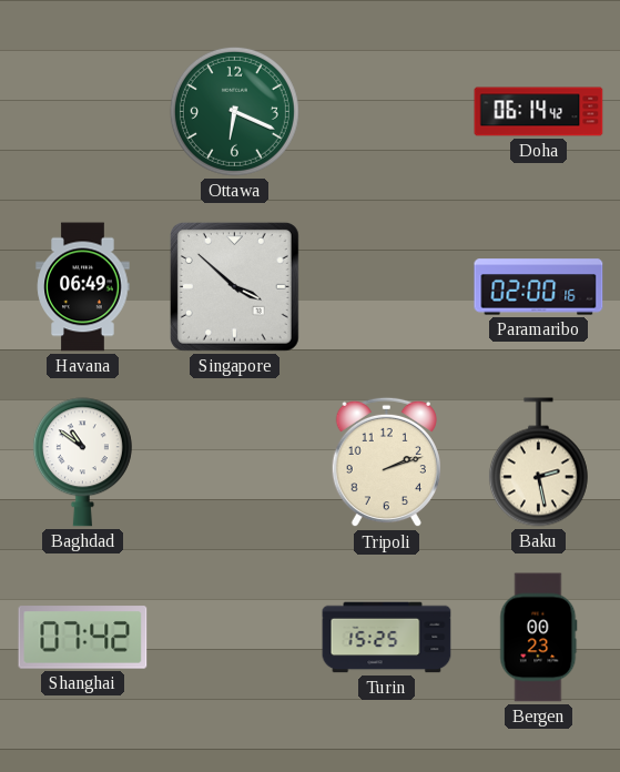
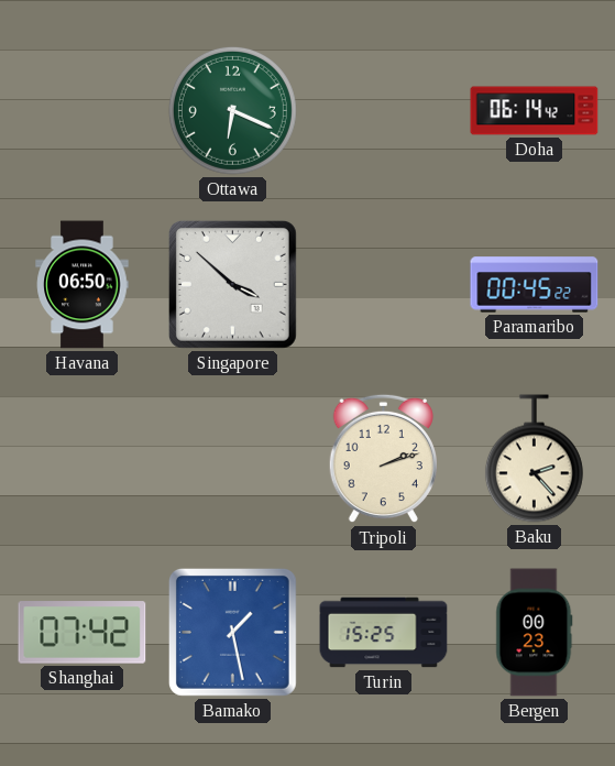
Havana: 06:49 -> 06:50
Paramaribo: 02:00 -> 00:45
Baghdad: 10:51 -> none
Baku: 2:28 -> 2:23
Bamako: none -> 1:28
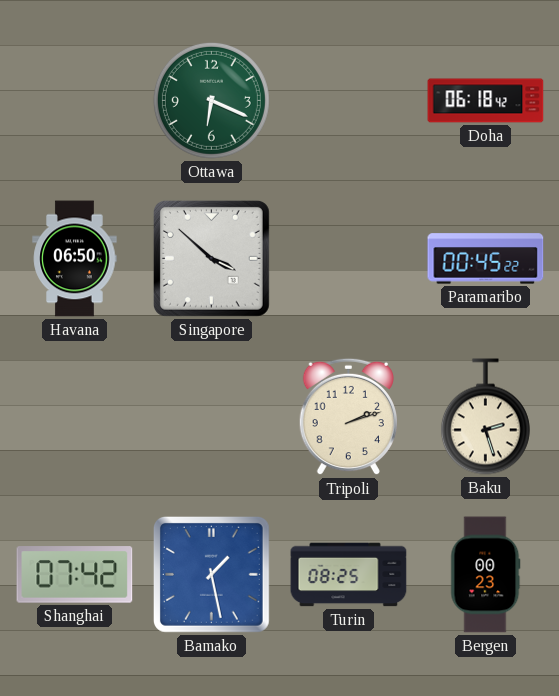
Doha: 06:14 -> 06:18
Baku: 2:23 -> 2:27
Turin: 15:25 -> 08:25
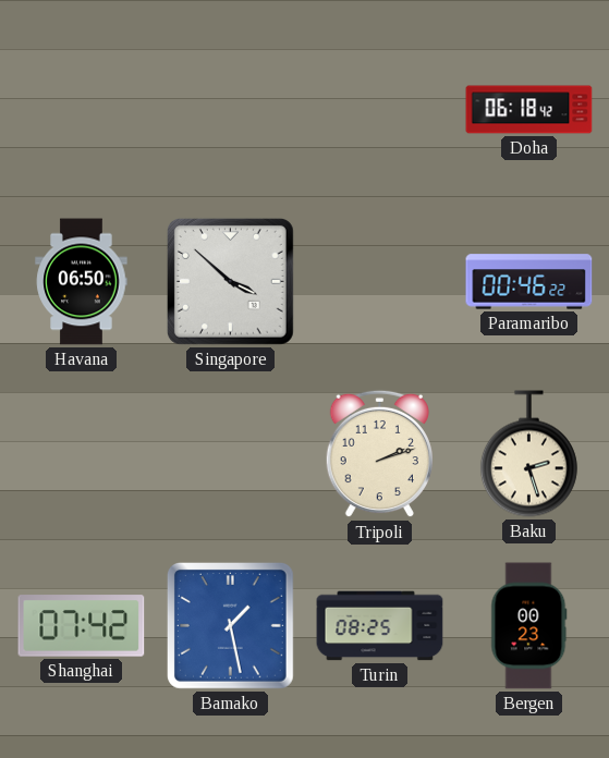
Ottawa: 6:19 -> none
Paramaribo: 00:45 -> 00:46
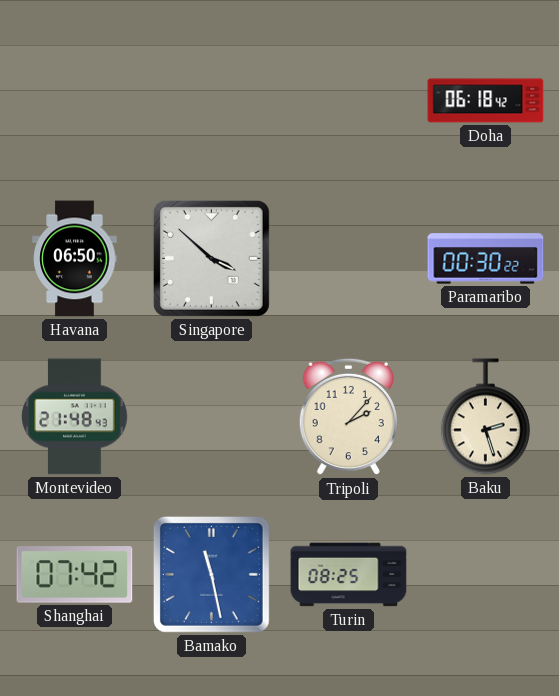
Paramaribo: 00:46 -> 00:30
Montevideo: none -> 21:48
Tripoli: 2:12 -> 2:07
Bamako: 1:28 -> 11:28
Bergen: 00:23 -> none
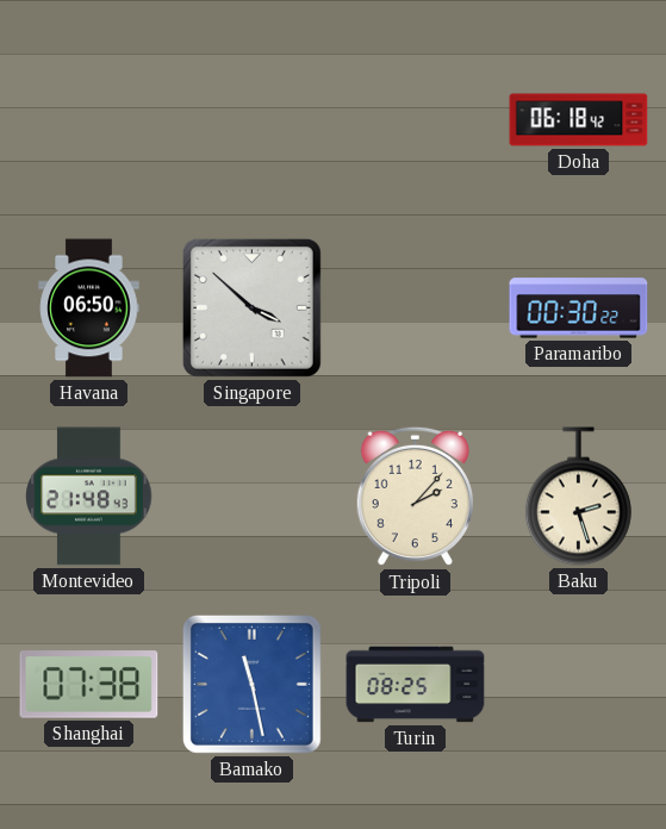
Shanghai: 07:42 -> 07:38
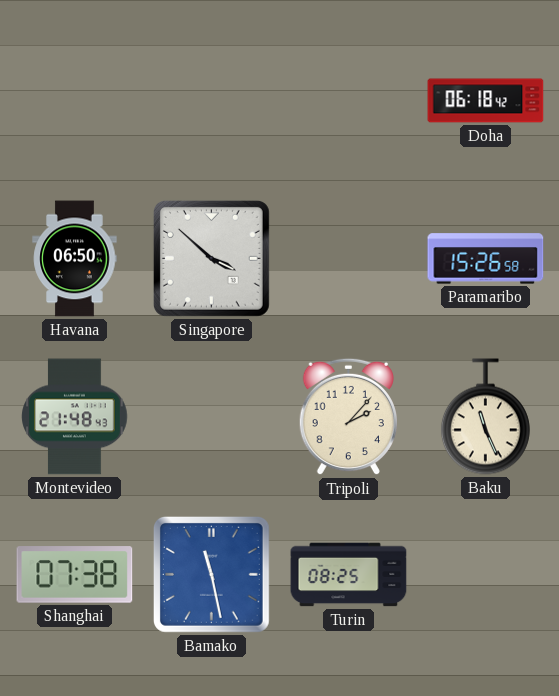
Paramaribo: 00:30 -> 15:26
Baku: 2:27 -> 11:26
